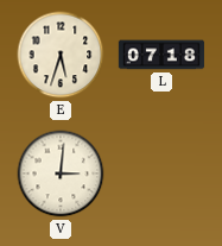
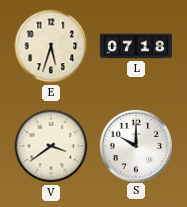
V: 3:01 -> 3:39
S: none -> 10:00
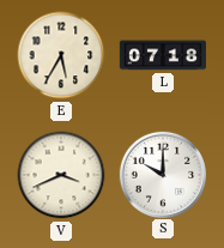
E: 5:33 -> 5:35
V: 3:39 -> 3:41
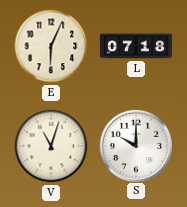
E: 5:35 -> 6:04
V: 3:41 -> 11:03
